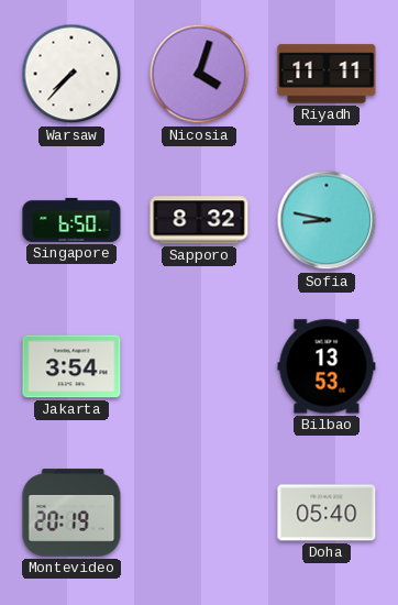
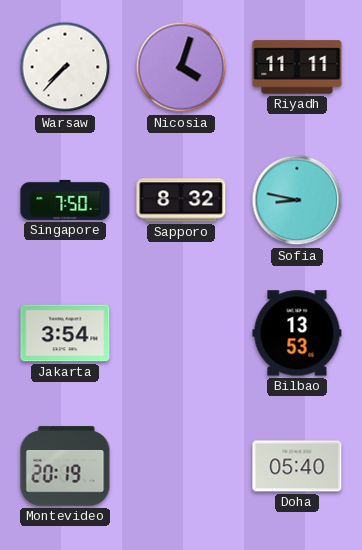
Singapore: 6:50 -> 7:50
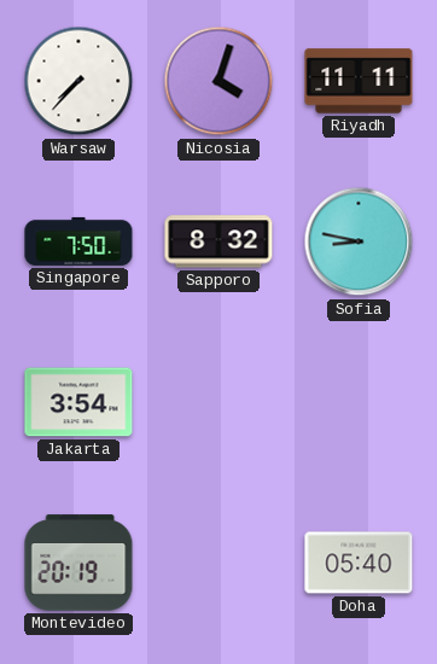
Bilbao: 13:53 -> none
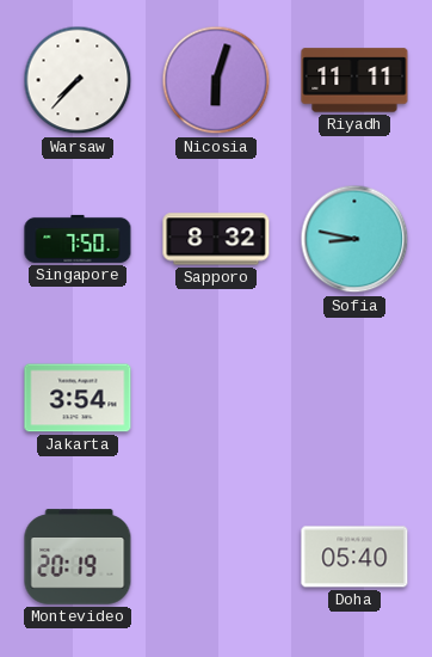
Nicosia: 4:03 -> 6:03
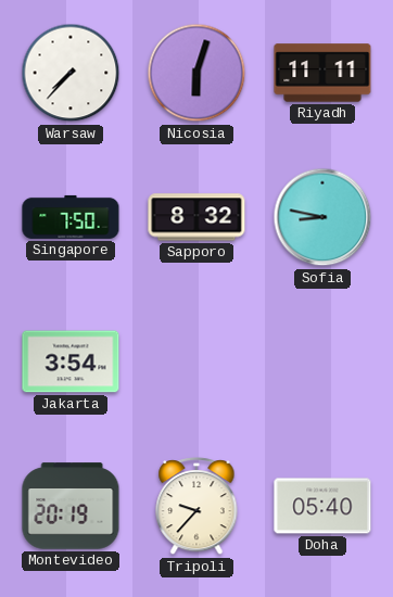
Tripoli: none -> 9:37
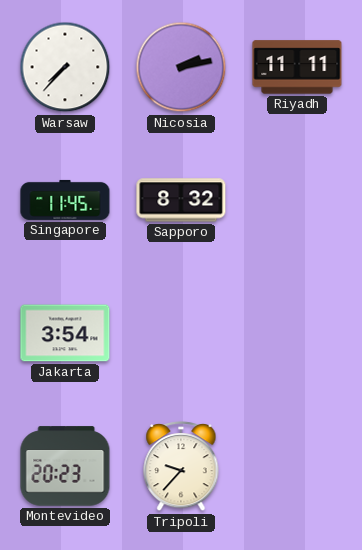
Nicosia: 6:03 -> 2:13
Singapore: 7:50 -> 11:45
Sofia: 8:47 -> none
Montevideo: 20:19 -> 20:23
Doha: 05:40 -> none
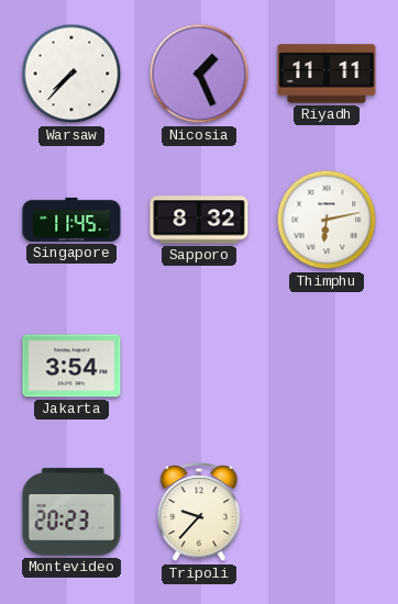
Nicosia: 2:13 -> 1:26
Thimphu: none -> 6:13
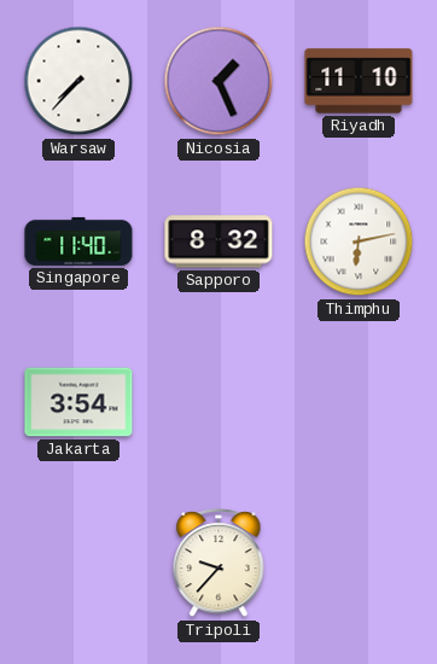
Riyadh: 11:11 -> 11:10
Singapore: 11:45 -> 11:40
Montevideo: 20:23 -> none
